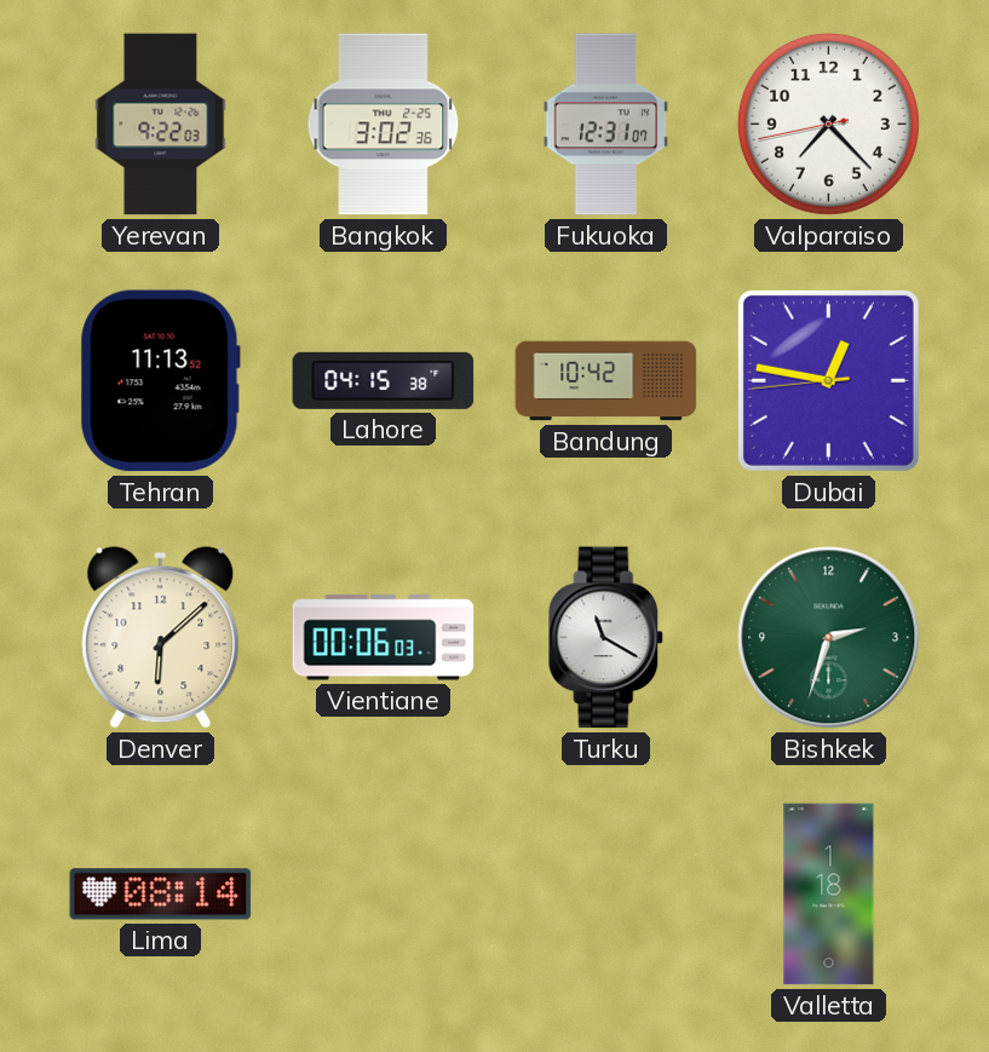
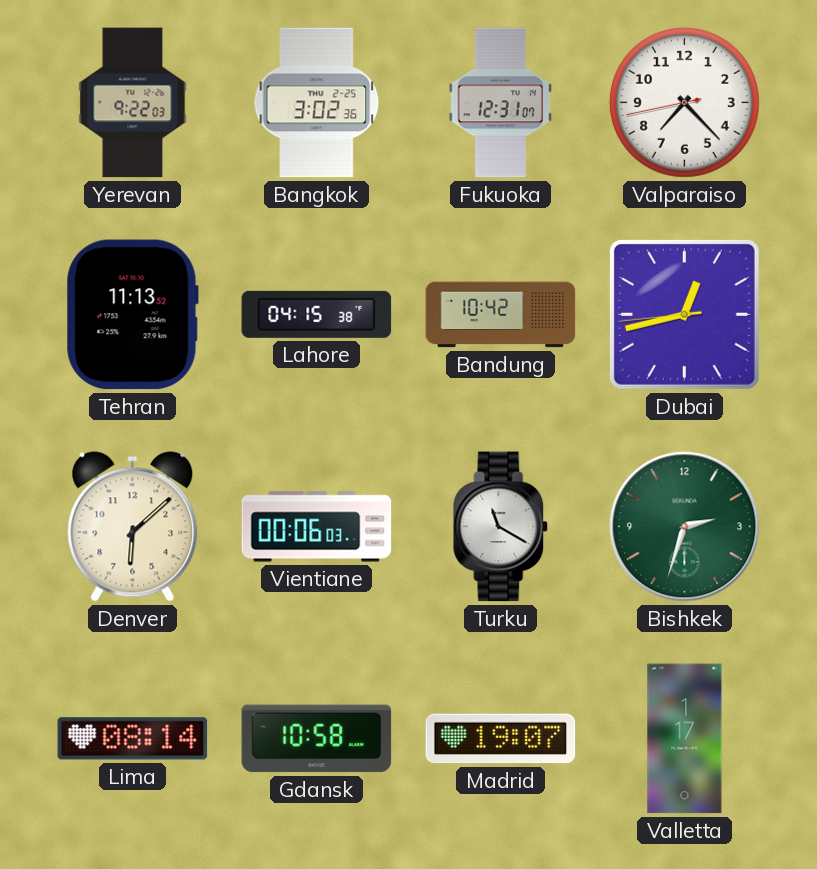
Dubai: 12:46 -> 12:42
Gdansk: none -> 10:58
Madrid: none -> 19:07
Valletta: 1:18 -> 1:17
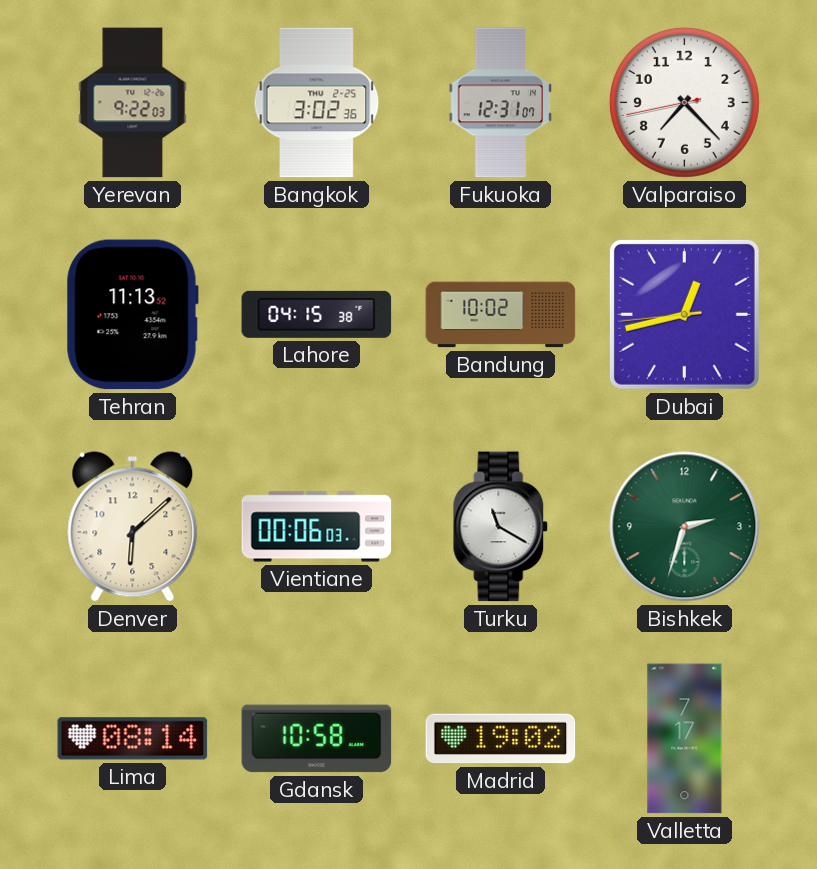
Bandung: 10:42 -> 10:02
Madrid: 19:07 -> 19:02
Valletta: 1:17 -> 7:17
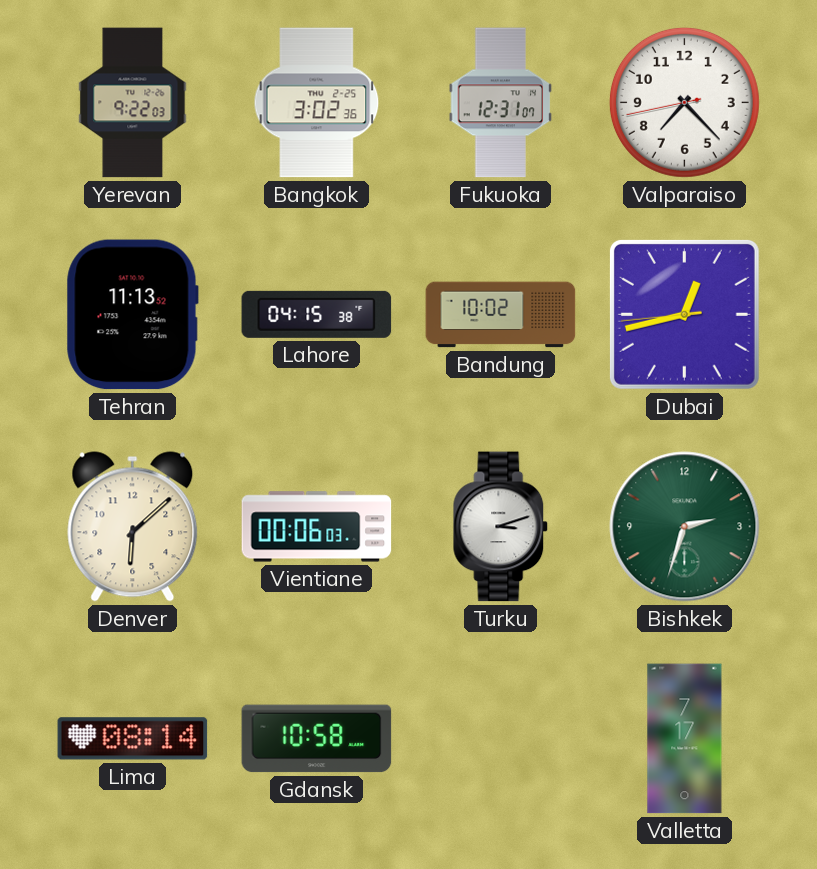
Turku: 11:20 -> 3:12
Madrid: 19:02 -> none
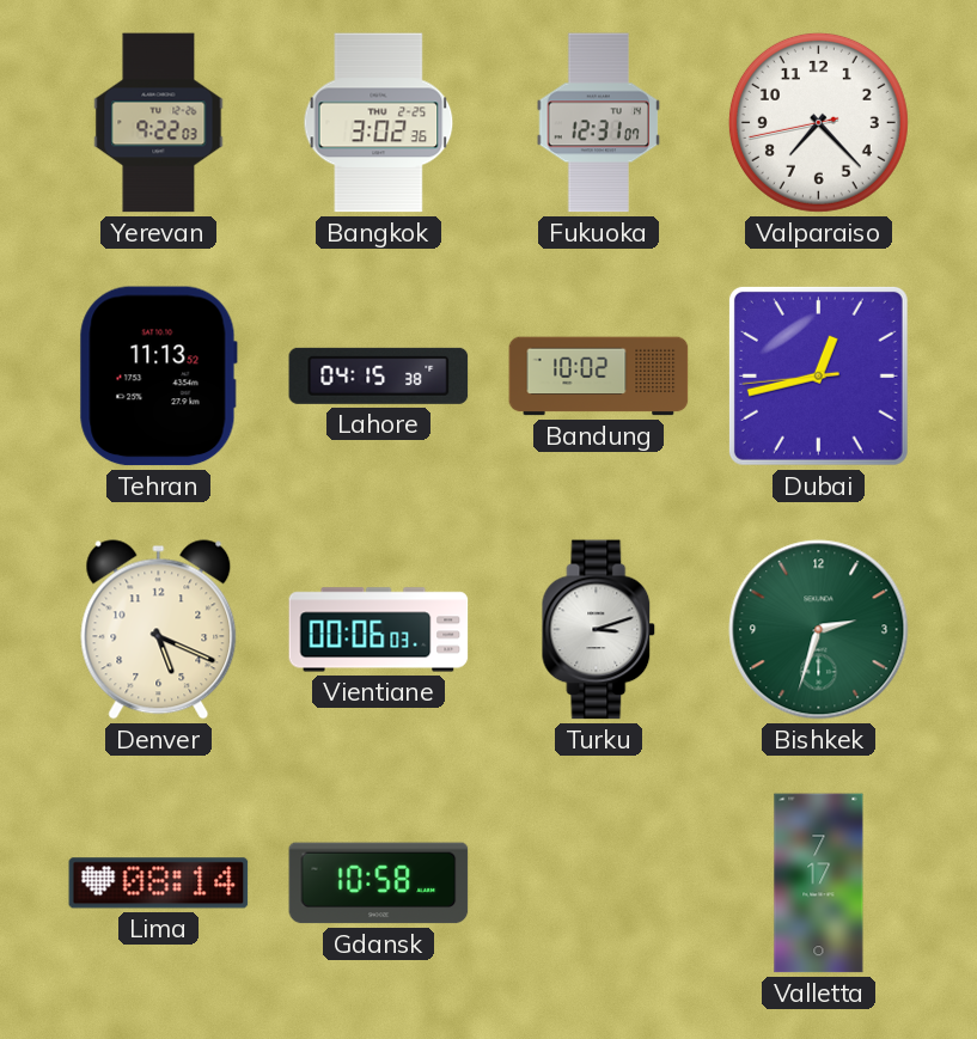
Denver: 6:08 -> 5:19
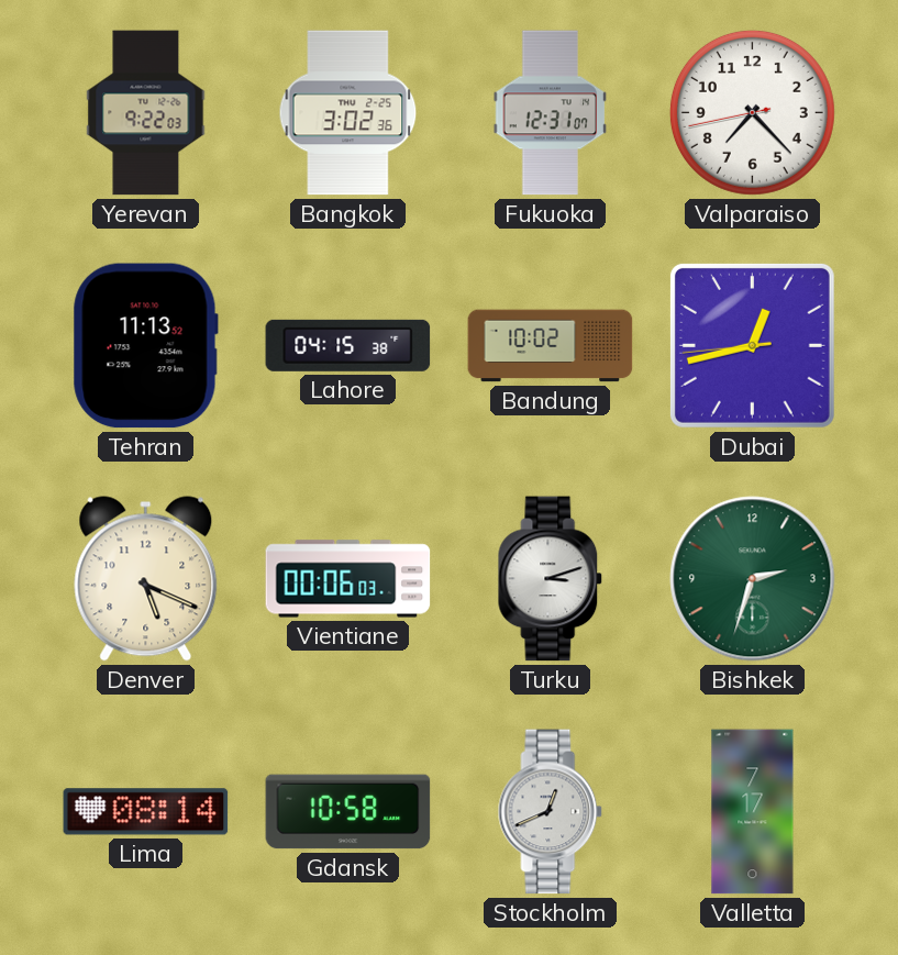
Stockholm: none -> 12:41
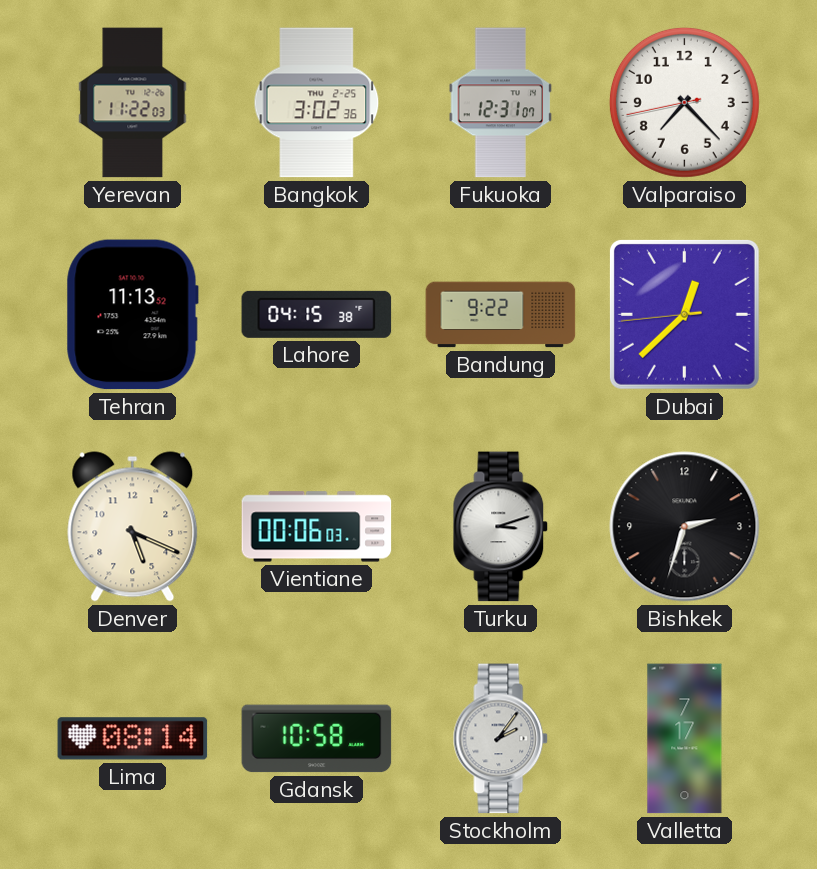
Yerevan: 9:22 -> 11:22
Bandung: 10:02 -> 9:22
Dubai: 12:42 -> 12:37
Bishkek dial: green -> black
Stockholm: 12:41 -> 2:06
